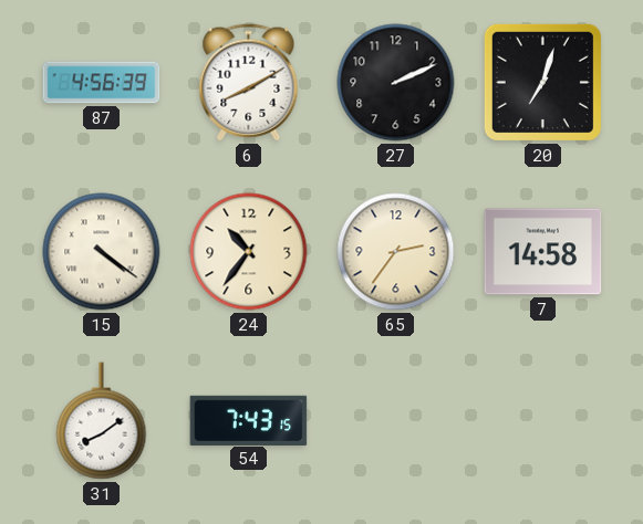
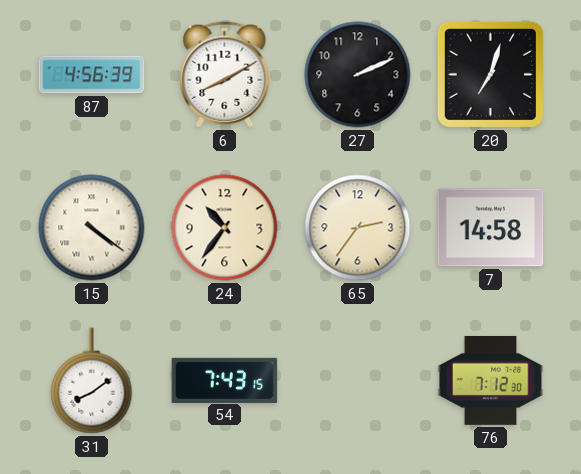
76: none -> 7:12
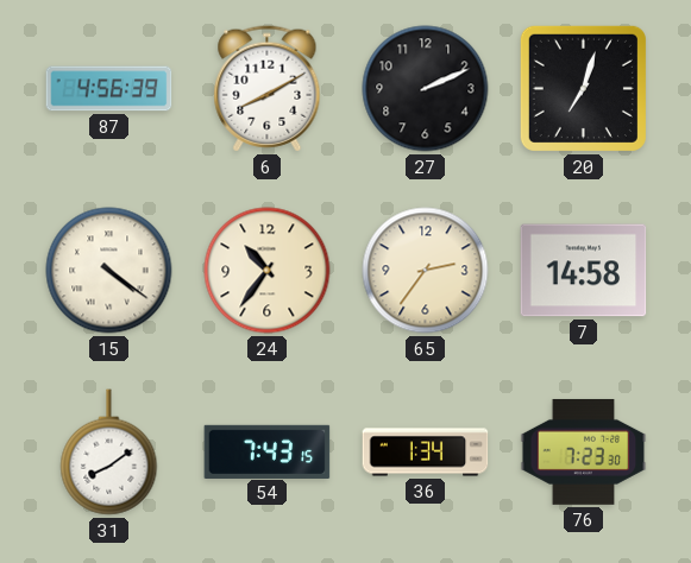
36: none -> 1:34
76: 7:12 -> 7:23
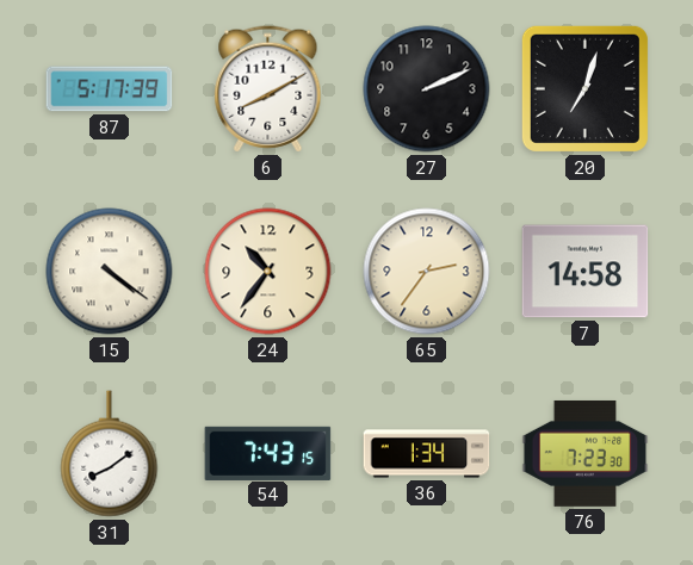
87: 4:56 -> 5:17
